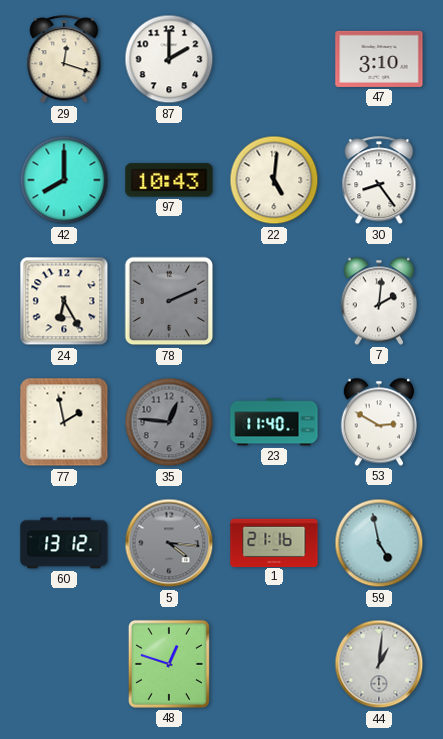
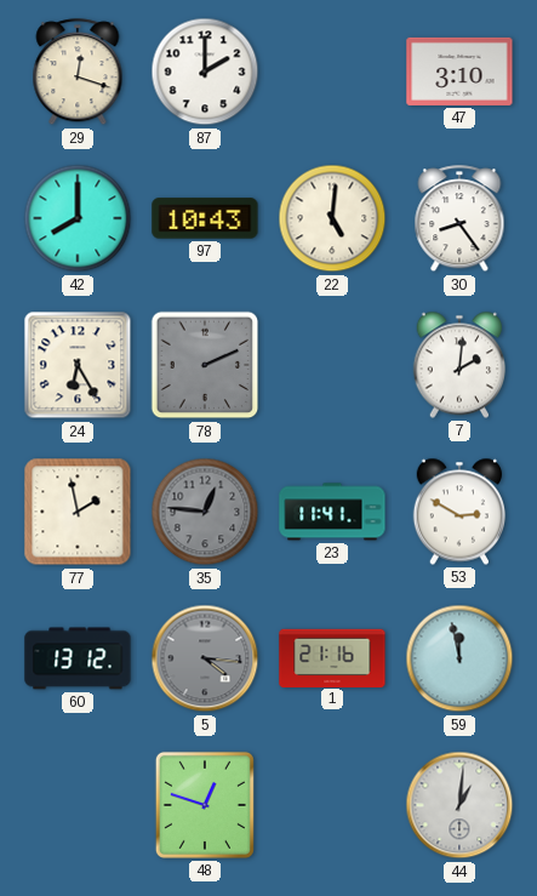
23: 11:40 -> 11:41
59: 4:58 -> 11:58
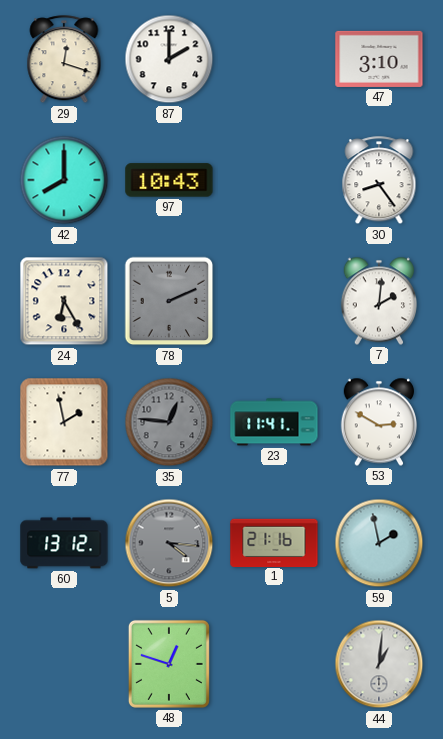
22: 5:01 -> none
59: 11:58 -> 1:58
